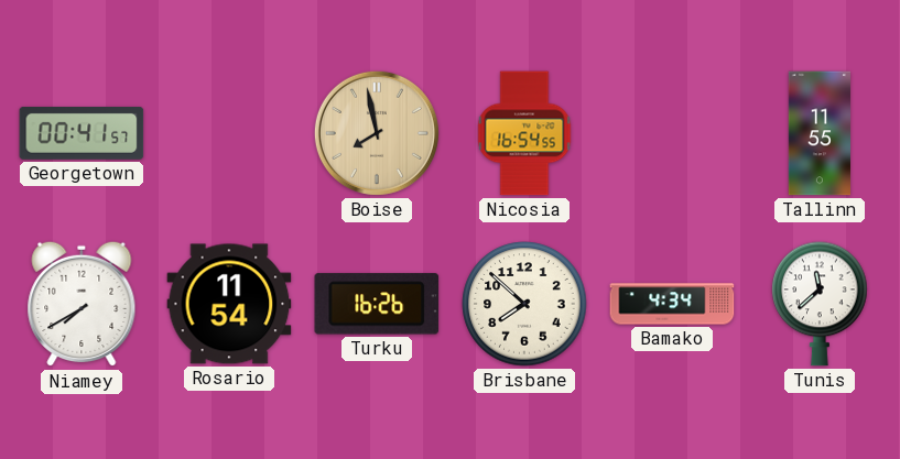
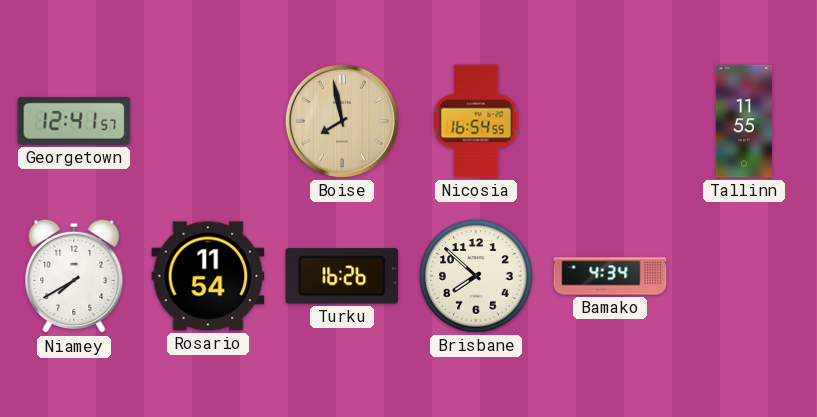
Georgetown: 00:41 -> 12:41
Tunis: 11:38 -> none
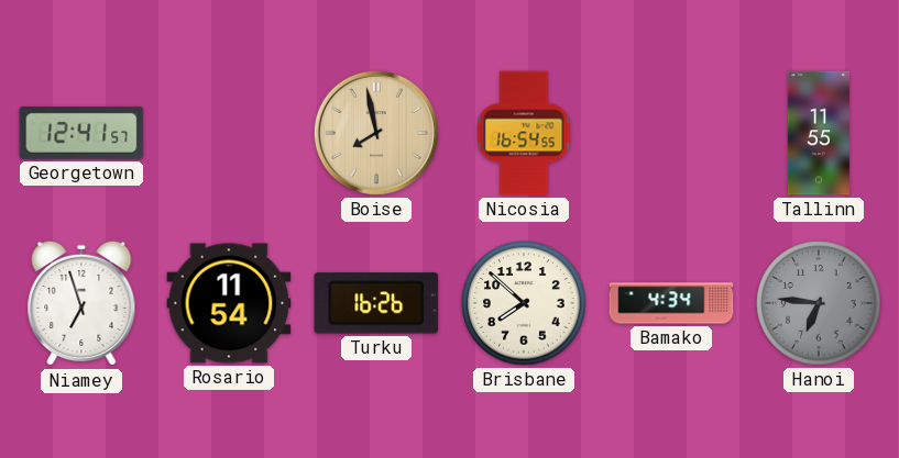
Niamey: 7:40 -> 6:57
Hanoi: none -> 6:46
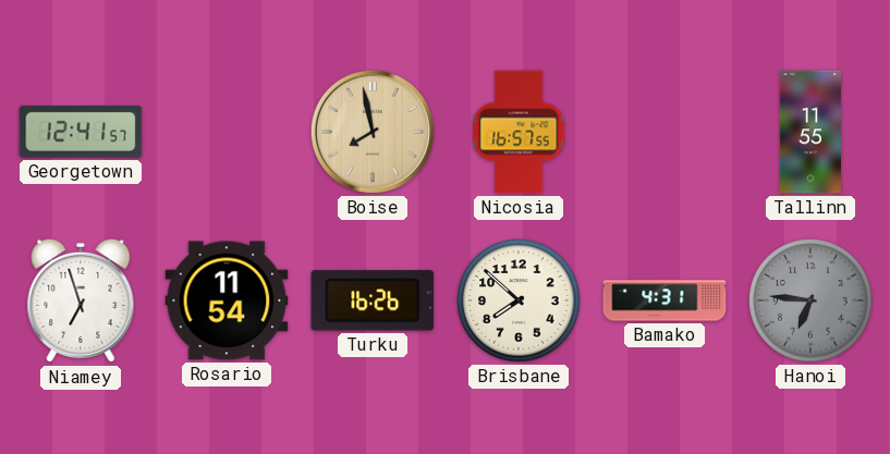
Nicosia: 16:54 -> 16:57
Bamako: 4:34 -> 4:31
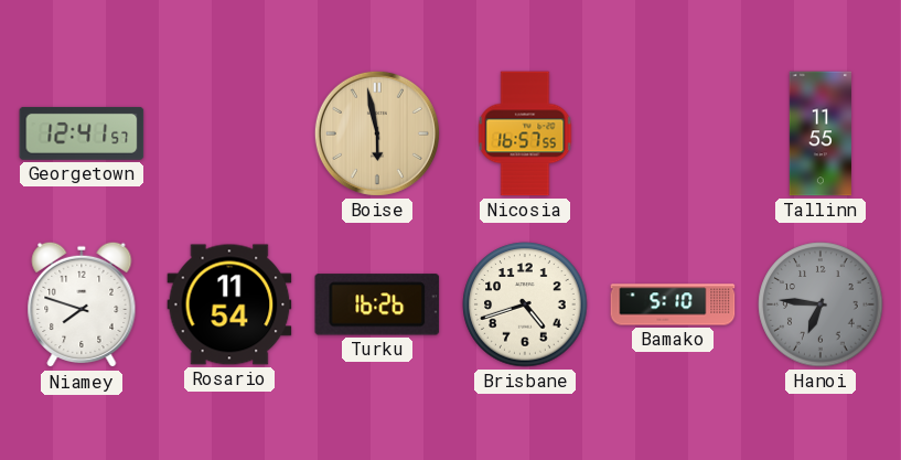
Boise: 7:58 -> 5:58
Niamey: 6:57 -> 7:48
Brisbane: 7:52 -> 4:42
Bamako: 4:31 -> 5:10
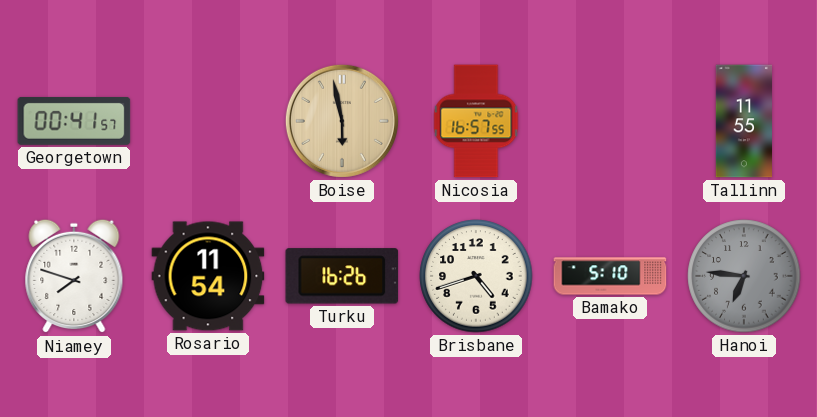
Georgetown: 12:41 -> 00:41
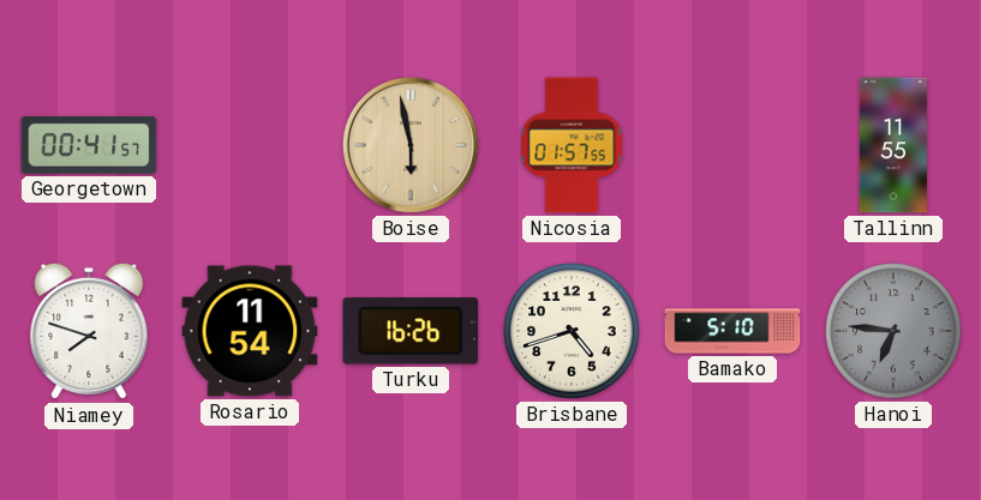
Nicosia: 16:57 -> 01:57
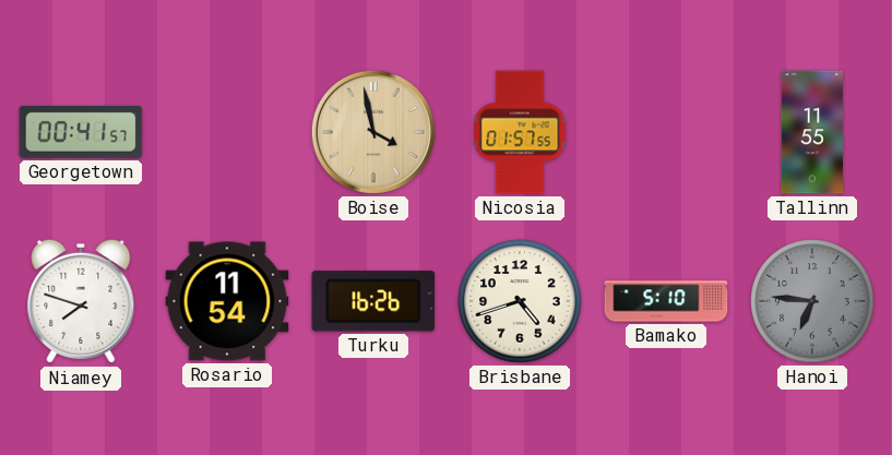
Boise: 5:58 -> 3:58
